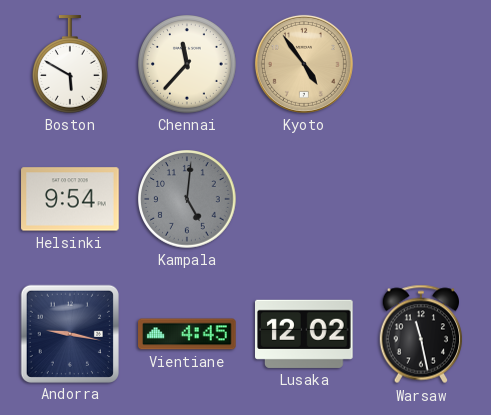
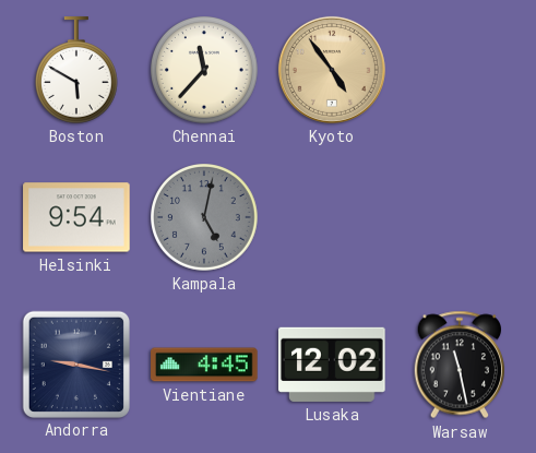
Kampala: 5:01 -> 5:02
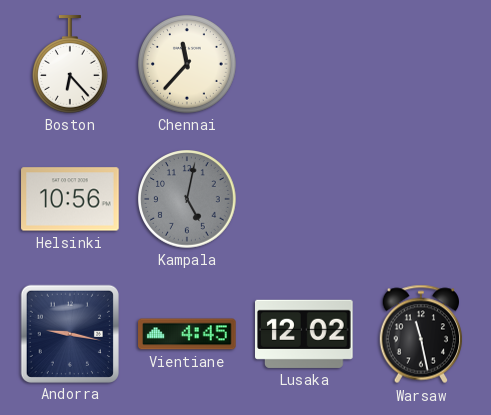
Boston: 5:50 -> 6:23
Kyoto: 4:54 -> none
Helsinki: 9:54 -> 10:56
